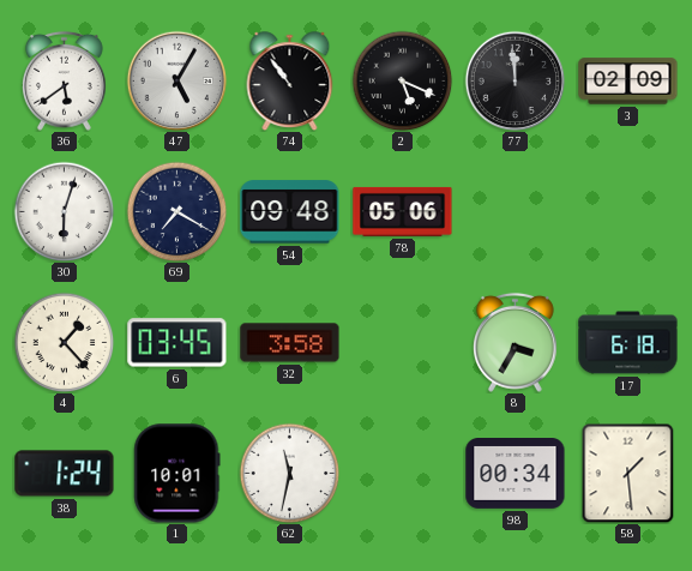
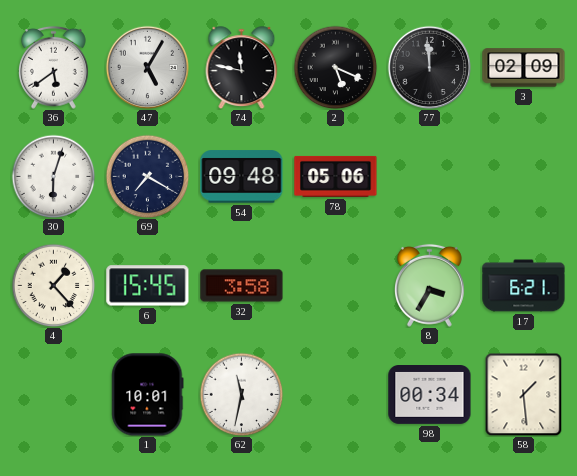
74: 10:54 -> 11:47
6: 03:45 -> 15:45
17: 6:18 -> 6:21
38: 1:24 -> none
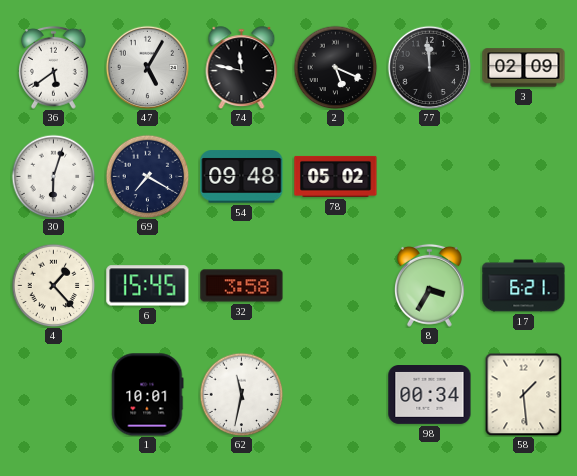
78: 05:06 -> 05:02
